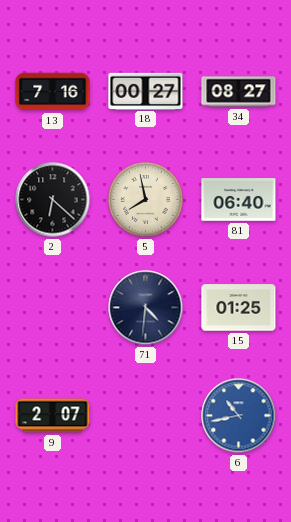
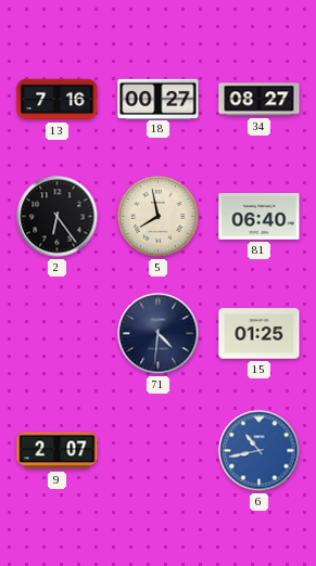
2: 6:22 -> 6:24
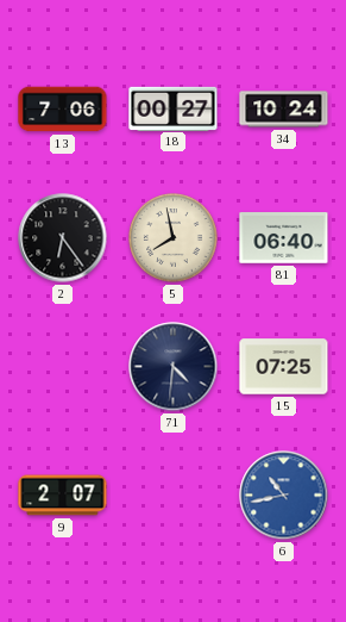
13: 7:16 -> 7:06
34: 08:27 -> 10:24
15: 01:25 -> 07:25
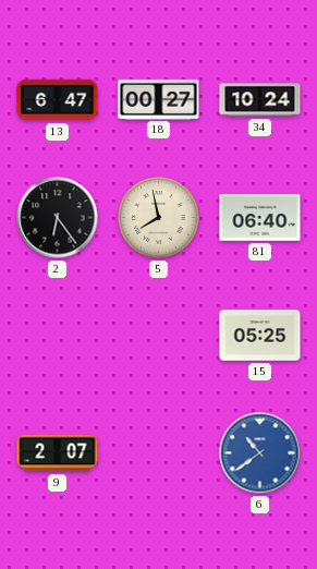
13: 7:06 -> 6:47
71: 4:31 -> none
15: 07:25 -> 05:25
6: 10:43 -> 10:39
